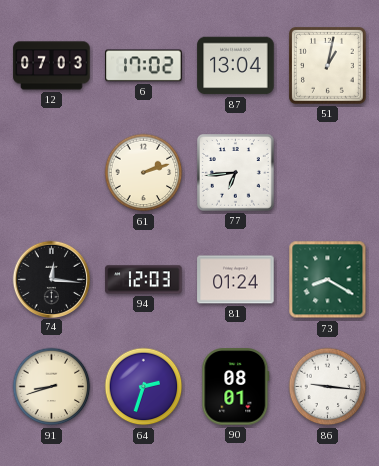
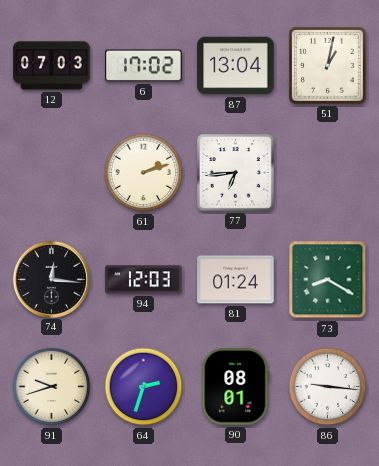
91: 8:42 -> 9:42
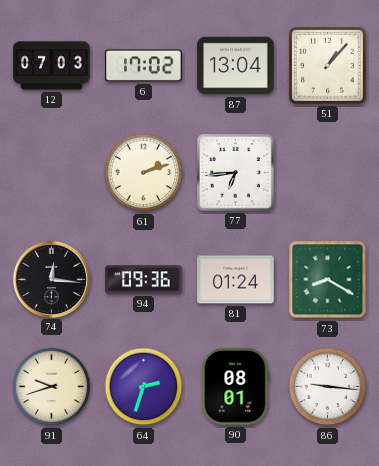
51: 1:02 -> 1:07
94: 12:03 -> 09:36
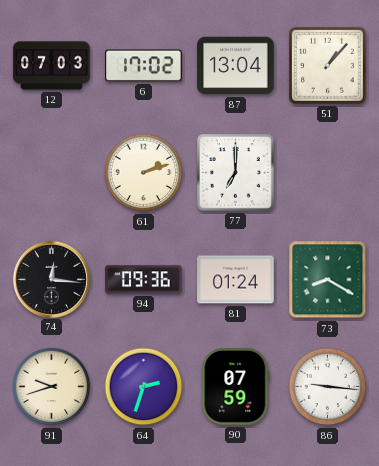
77: 6:44 -> 7:00
90: 08:01 -> 07:59
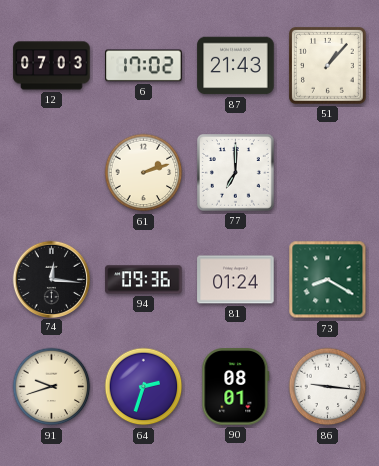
87: 13:04 -> 21:43
90: 07:59 -> 08:01
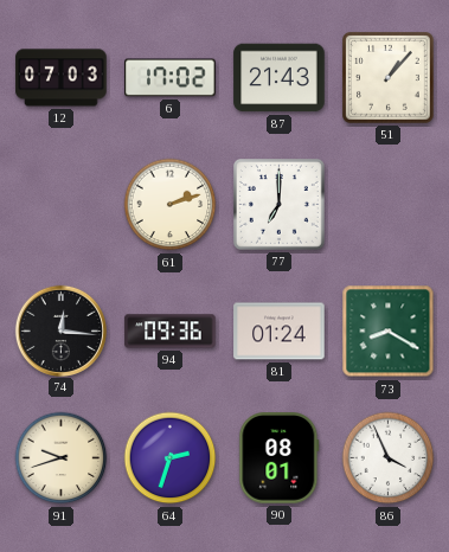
86: 9:16 -> 3:56
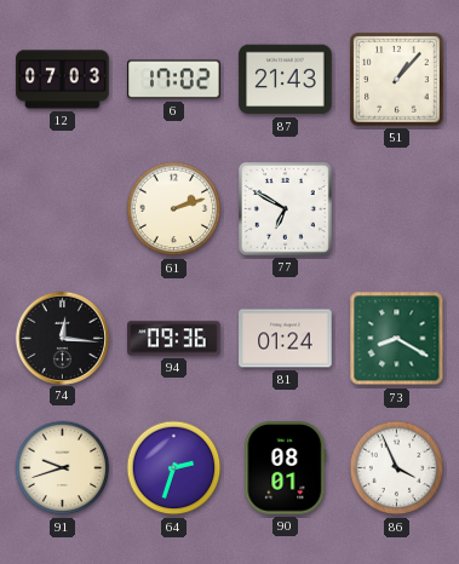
77: 7:00 -> 6:50
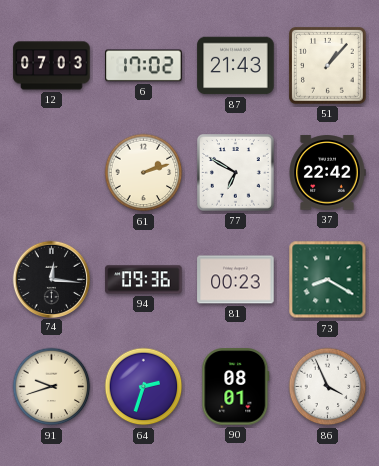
37: none -> 22:42
81: 01:24 -> 00:23
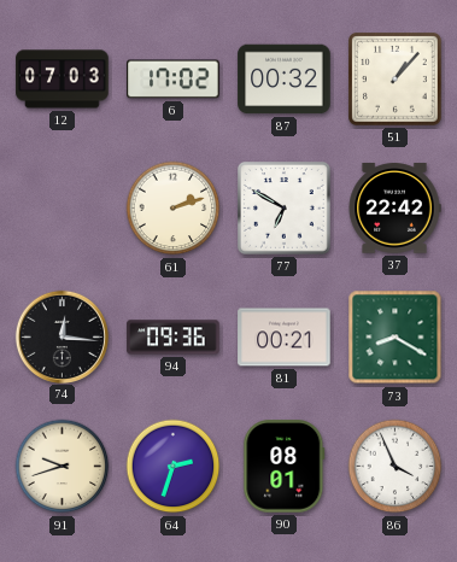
87: 21:43 -> 00:32
81: 00:23 -> 00:21
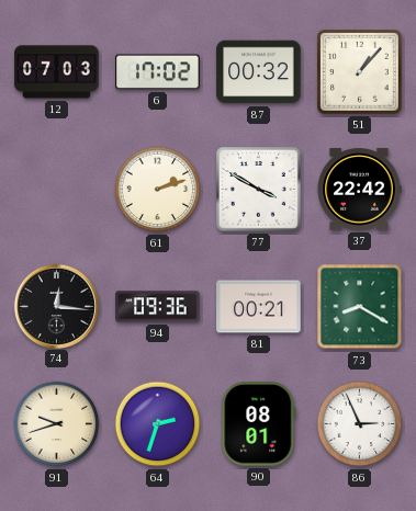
77: 6:50 -> 3:50
86: 3:56 -> 2:56
